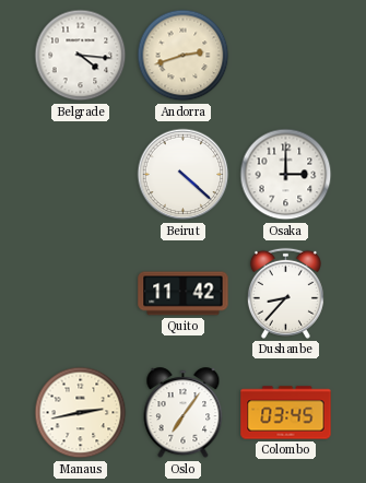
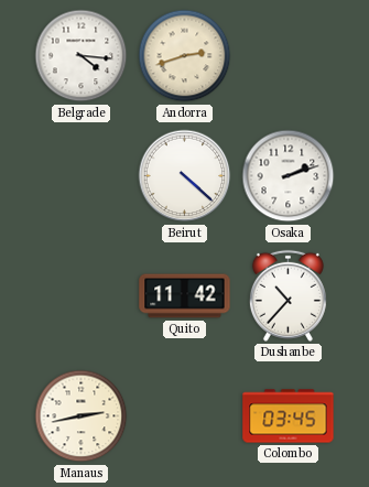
Osaka: 3:00 -> 2:12
Dushanbe: 8:37 -> 10:37
Oslo: 7:06 -> none
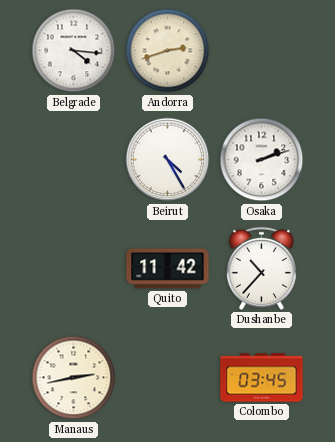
Beirut: 4:22 -> 4:25
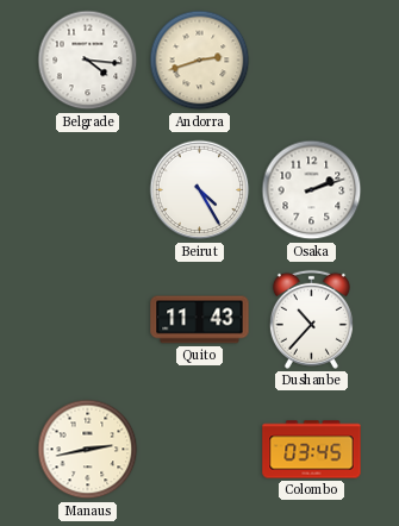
Quito: 11:42 -> 11:43
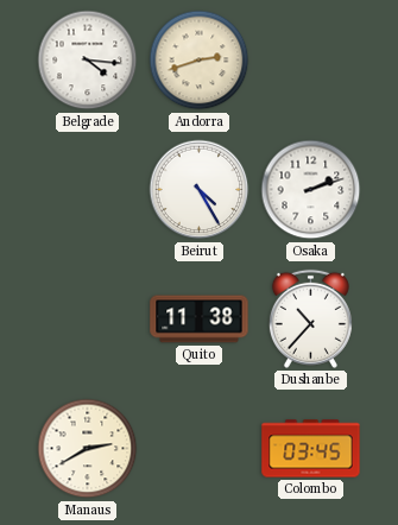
Quito: 11:43 -> 11:38
Manaus: 2:43 -> 2:40
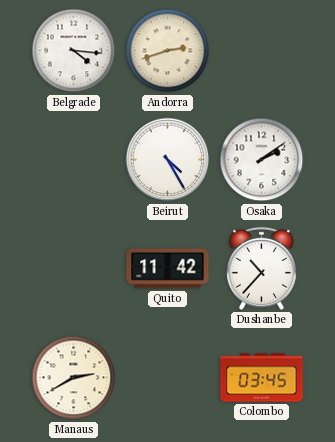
Osaka: 2:12 -> 2:09
Quito: 11:38 -> 11:42
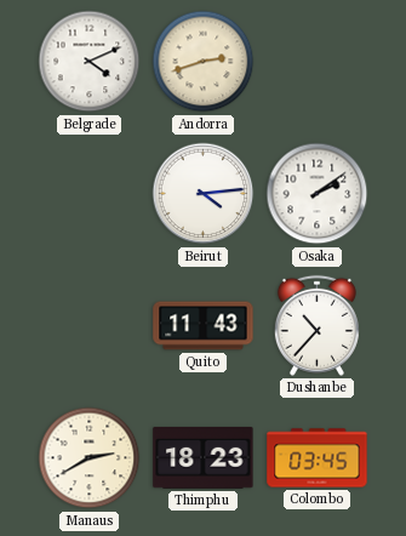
Belgrade: 4:16 -> 4:11
Beirut: 4:25 -> 4:14
Quito: 11:42 -> 11:43
Thimphu: none -> 18:23
